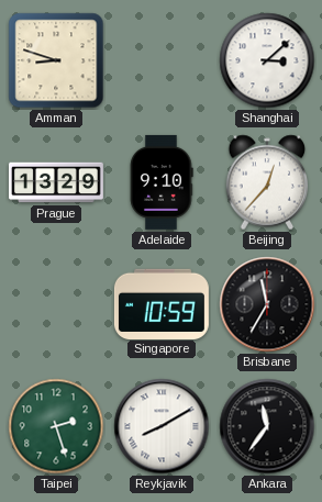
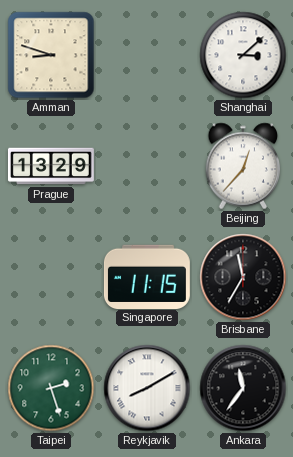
Adelaide: 9:10 -> none
Singapore: 10:59 -> 11:15
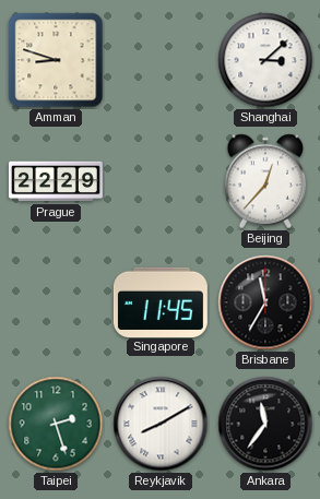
Prague: 13:29 -> 22:29
Singapore: 11:15 -> 11:45
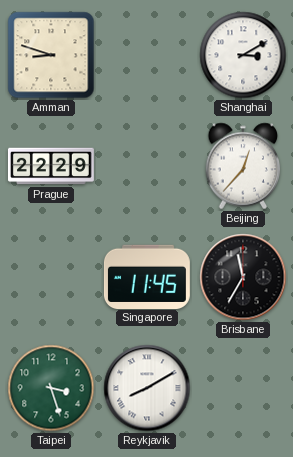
Shanghai: 3:08 -> 3:10
Taipei: 2:27 -> 3:27
Ankara: 11:36 -> none
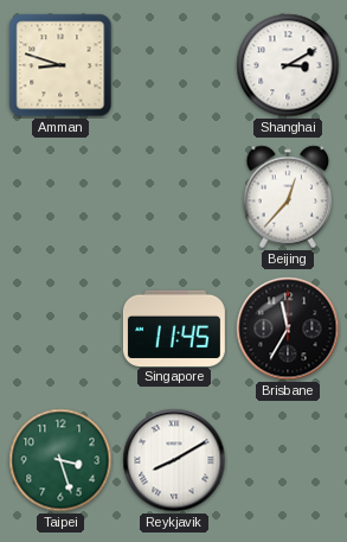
Prague: 22:29 -> none
